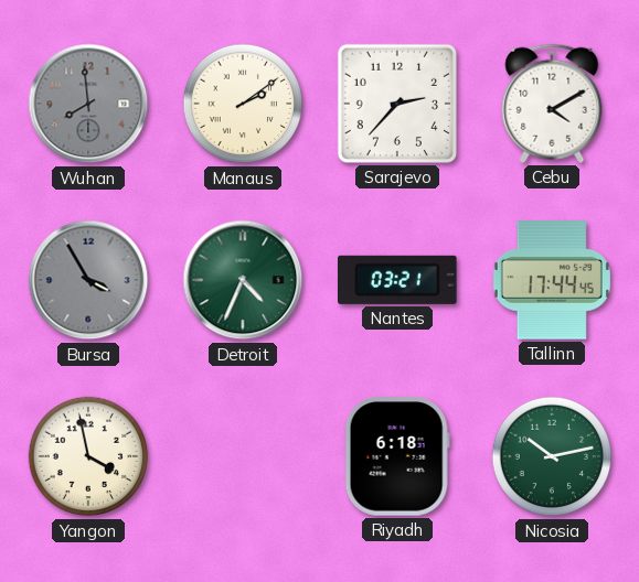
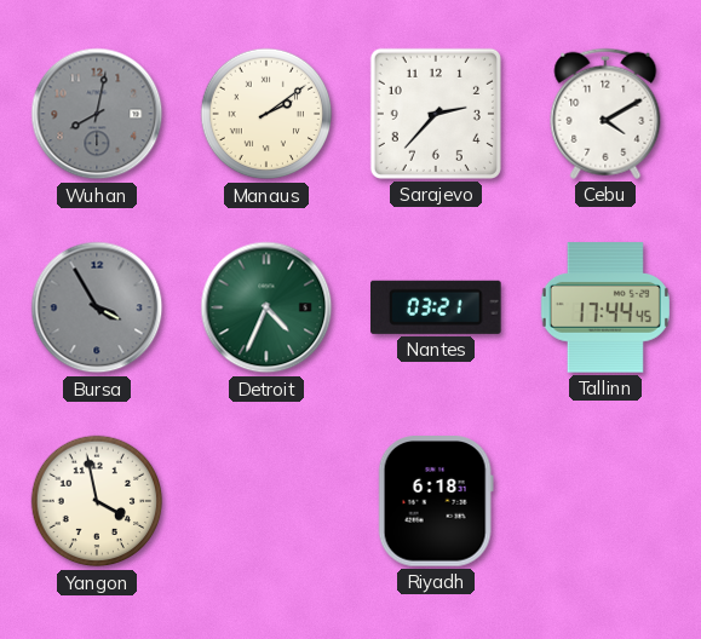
Wuhan: 7:59 -> 8:02
Nicosia: 10:13 -> none
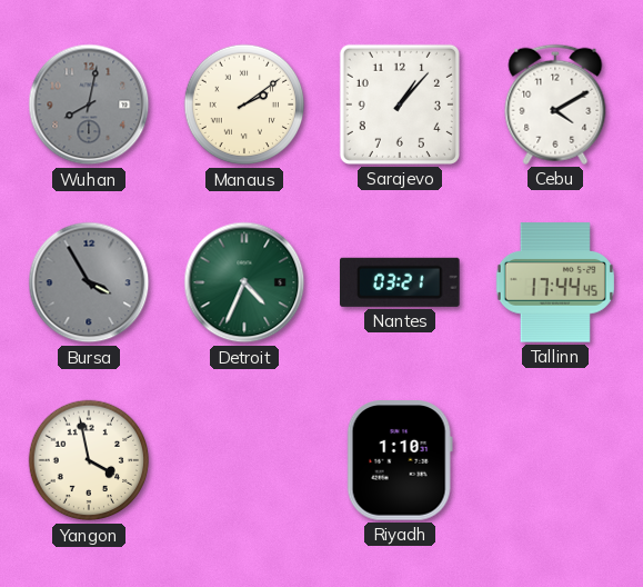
Sarajevo: 2:37 -> 1:07
Riyadh: 6:18 -> 1:10
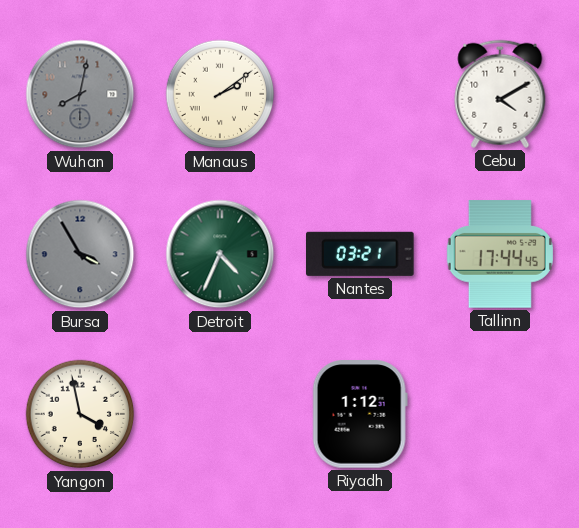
Sarajevo: 1:07 -> none
Riyadh: 1:10 -> 1:12
